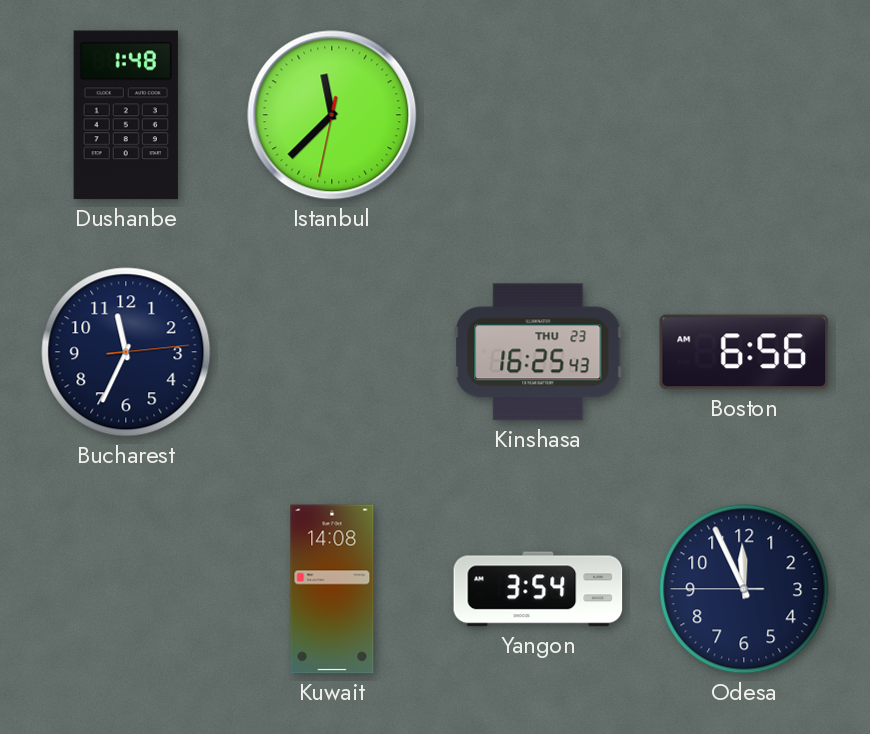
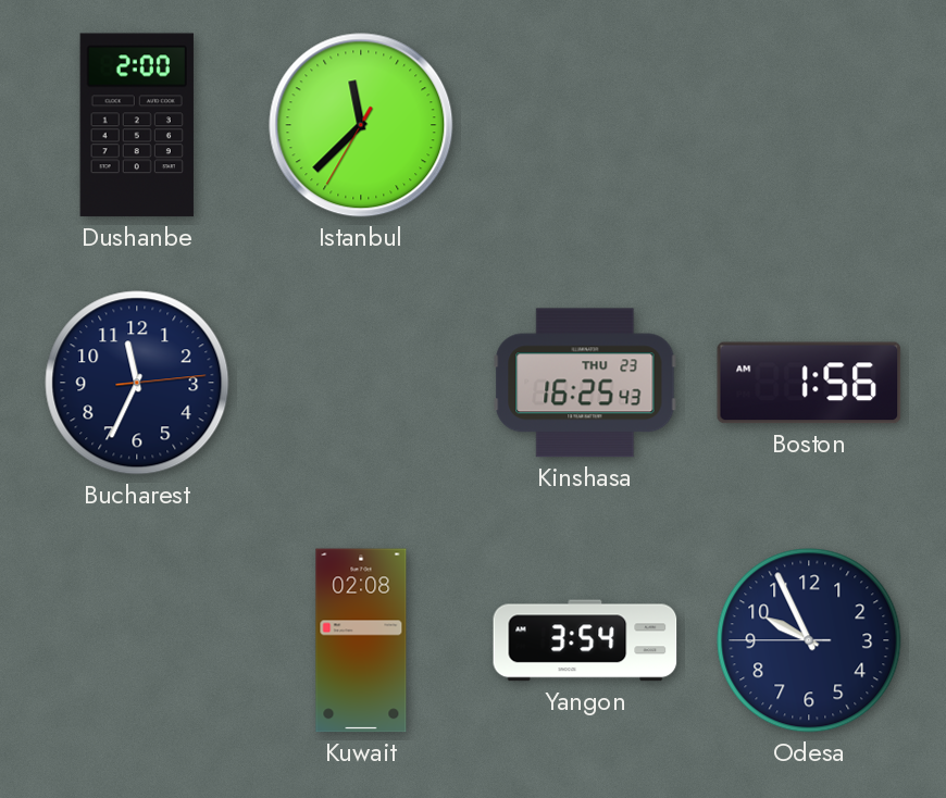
Dushanbe: 1:48 -> 2:00
Istanbul: 11:37:32 -> 11:37:35
Boston: 6:56 -> 1:56
Kuwait: 14:08 -> 02:08
Odesa: 11:55 -> 9:55
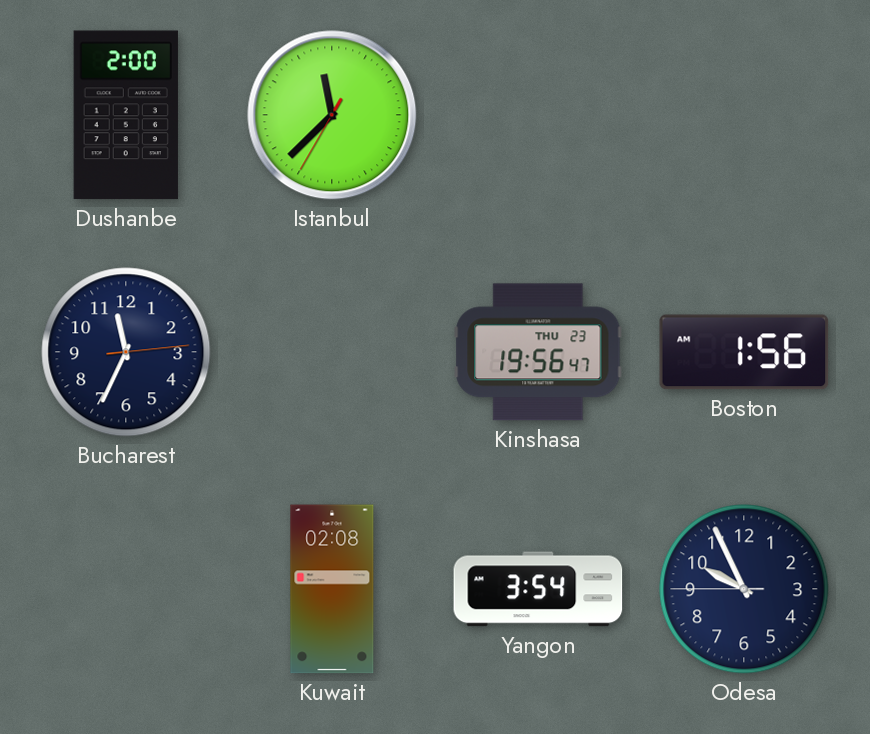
Kinshasa: 16:25 -> 19:56
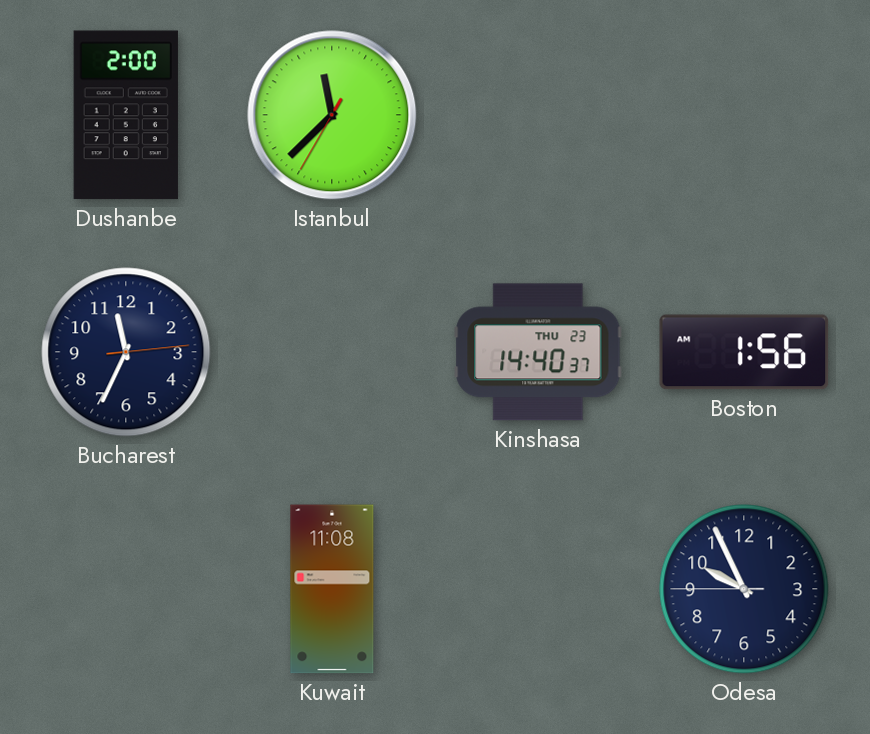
Kinshasa: 19:56 -> 14:40
Kuwait: 02:08 -> 11:08
Yangon: 3:54 -> none
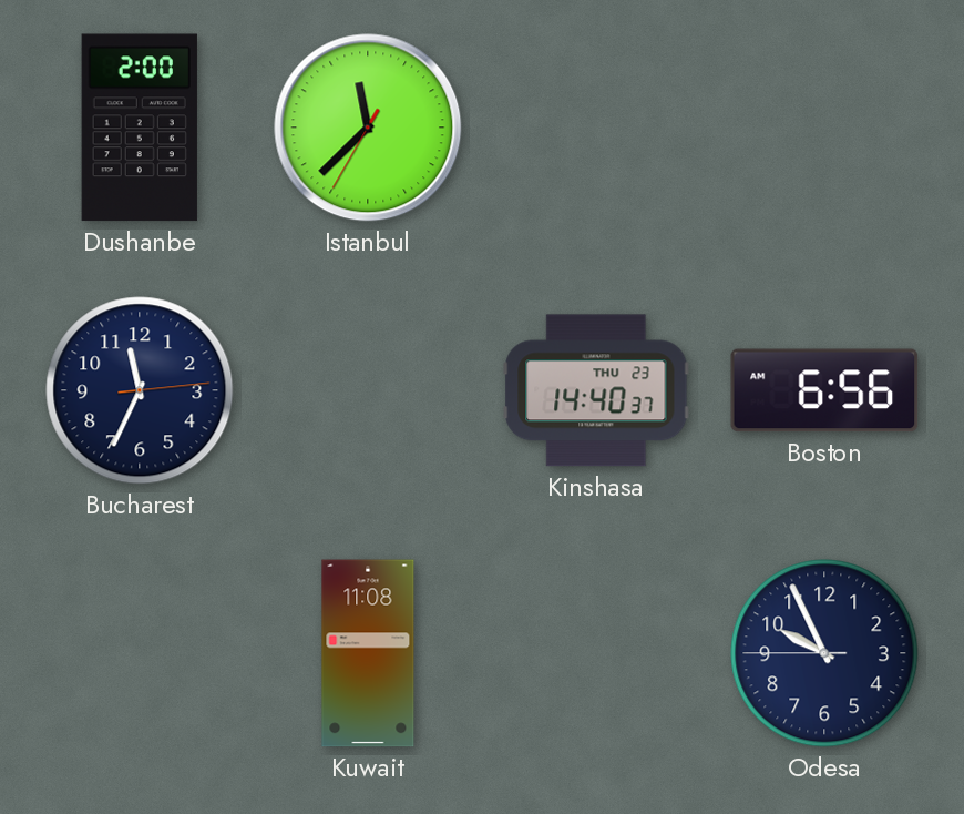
Boston: 1:56 -> 6:56
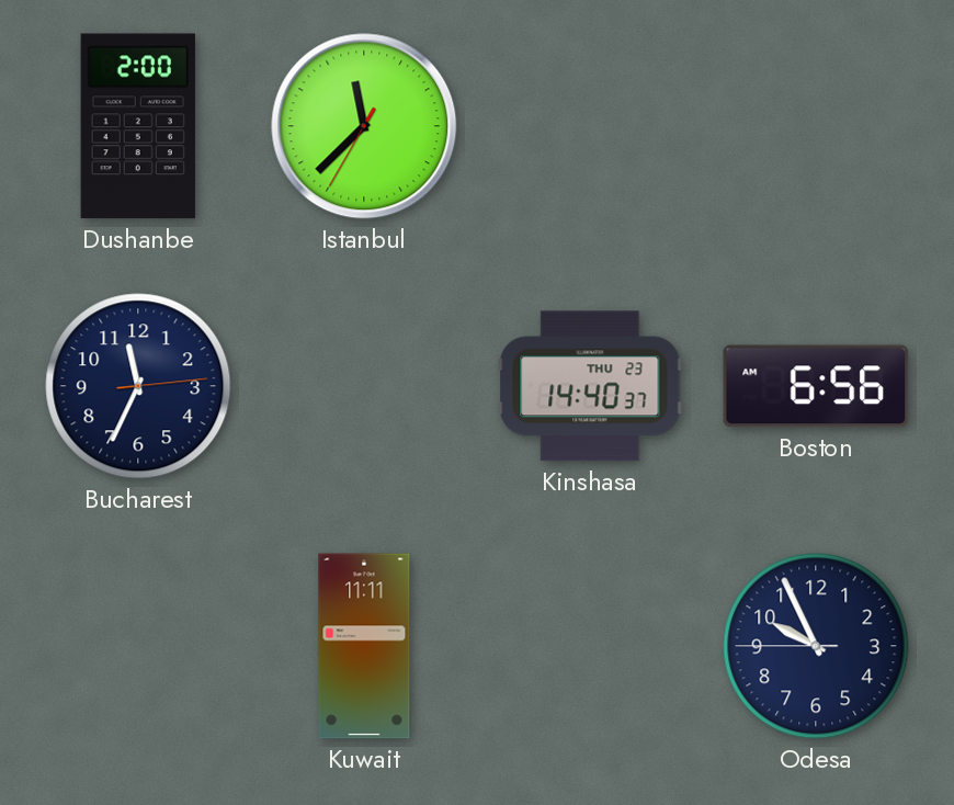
Kuwait: 11:08 -> 11:11
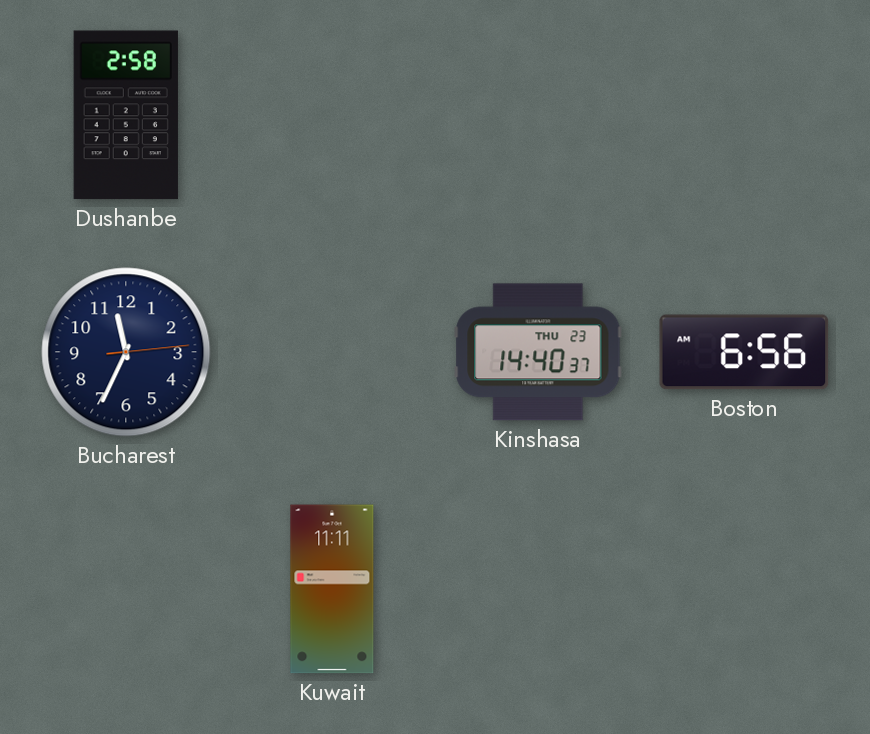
Dushanbe: 2:00 -> 2:58
Istanbul: 11:37 -> none
Odesa: 9:55 -> none
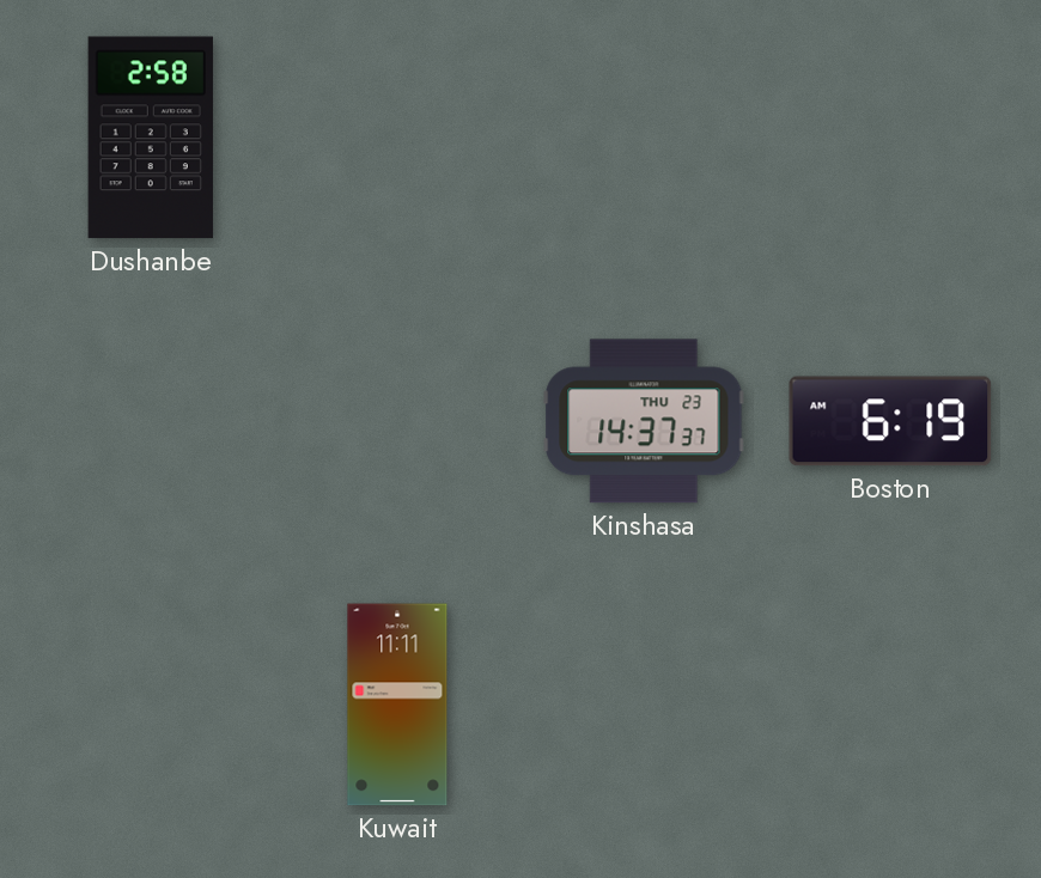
Bucharest: 11:34 -> none
Kinshasa: 14:40 -> 14:37
Boston: 6:56 -> 6:19
